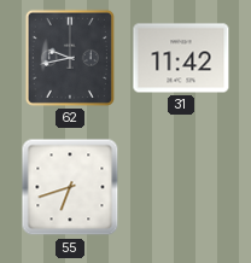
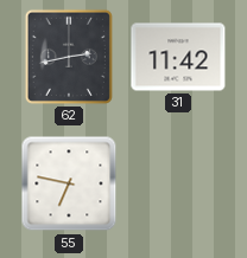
62: 9:43 -> 2:43
55: 6:42 -> 6:47
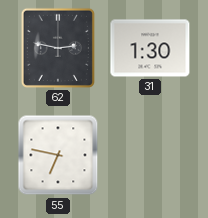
62: 2:43 -> 2:47
31: 11:42 -> 1:30
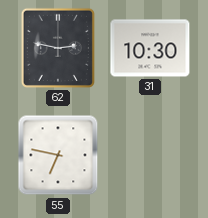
31: 1:30 -> 10:30
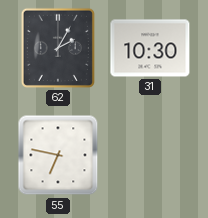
62: 2:47 -> 2:05
